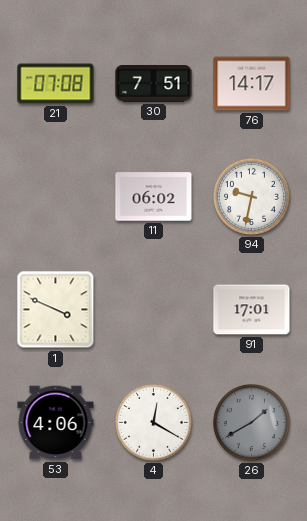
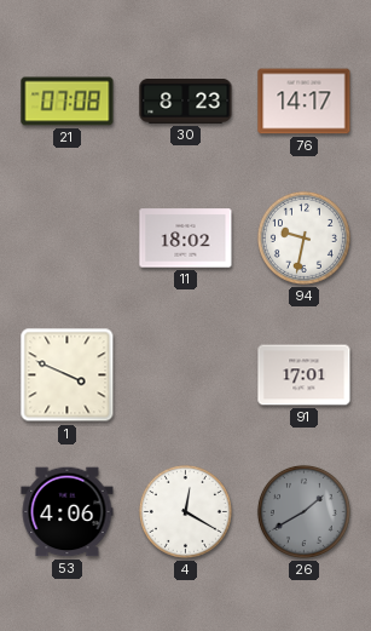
30: 7:51 -> 8:23
11: 06:02 -> 18:02
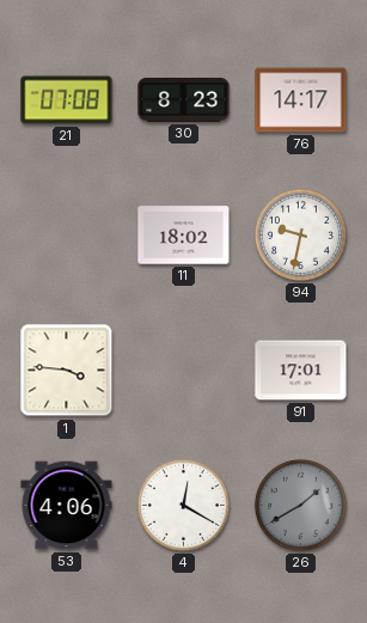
1: 3:49 -> 3:46
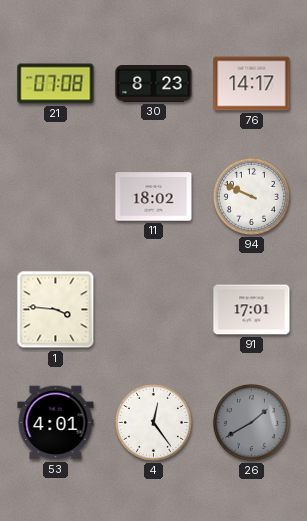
94: 9:32 -> 9:49
53: 4:06 -> 4:01
4: 12:20 -> 12:24
